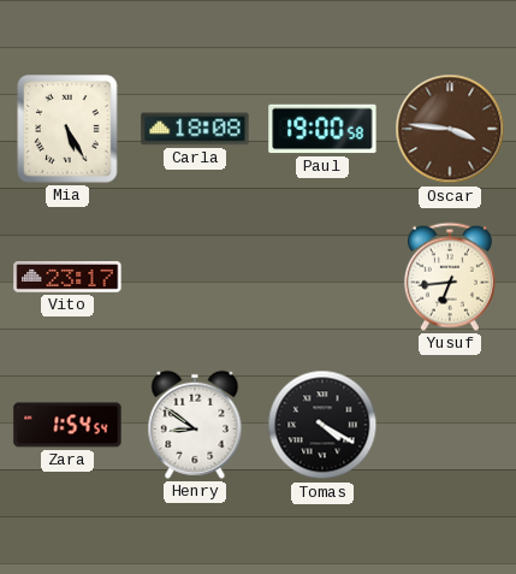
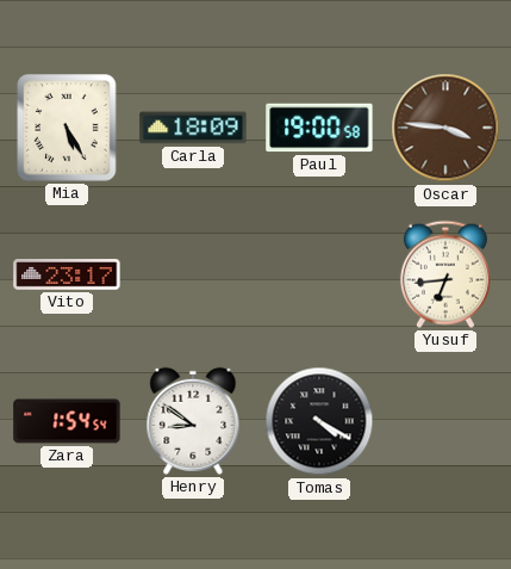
Carla: 18:08 -> 18:09
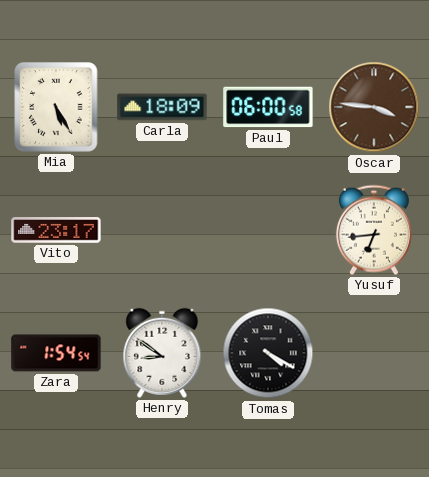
Paul: 19:00 -> 06:00
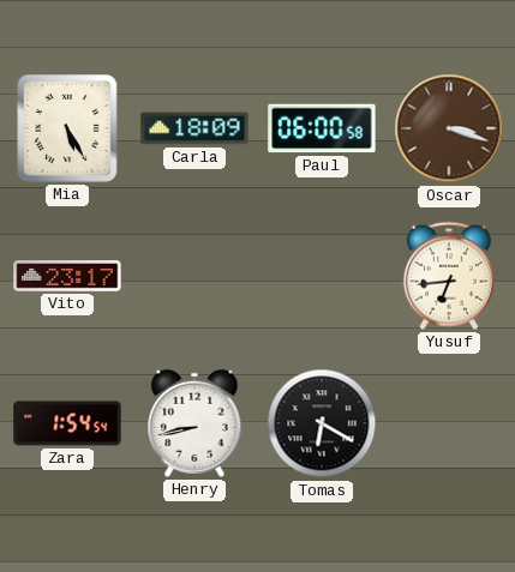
Oscar: 3:46 -> 3:18
Henry: 8:51 -> 8:43
Tomas: 4:20 -> 6:20
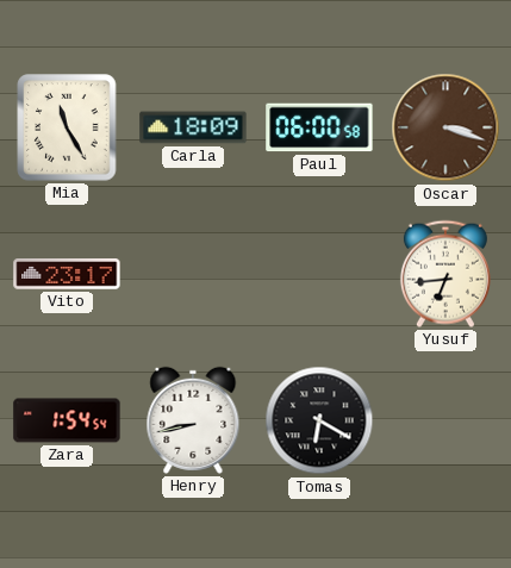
Mia: 5:25 -> 11:25
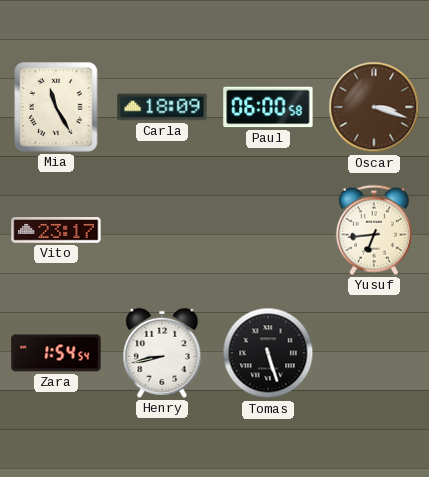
Tomas: 6:20 -> 5:27
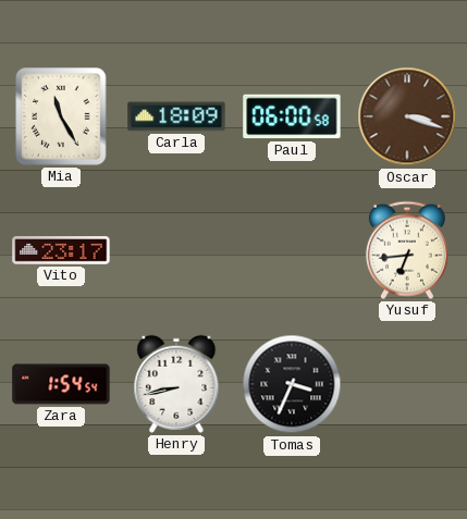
Tomas: 5:27 -> 3:34
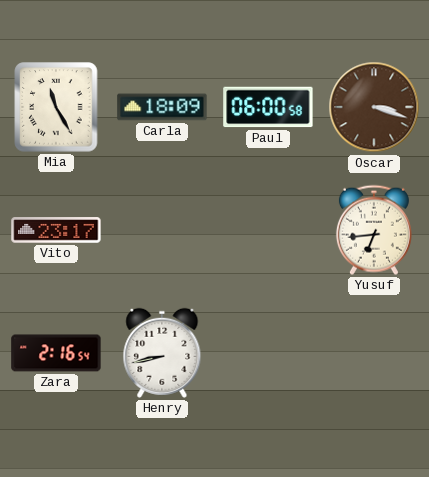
Zara: 1:54 -> 2:16
Tomas: 3:34 -> none
